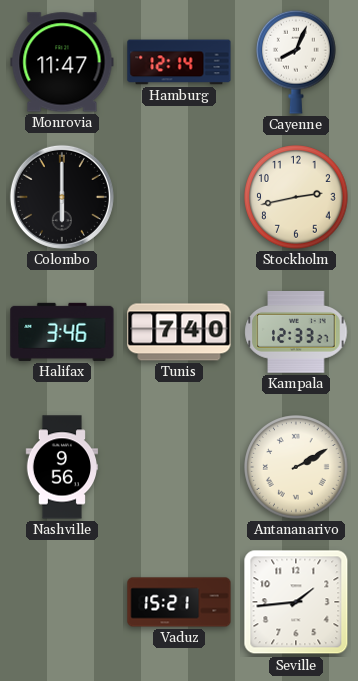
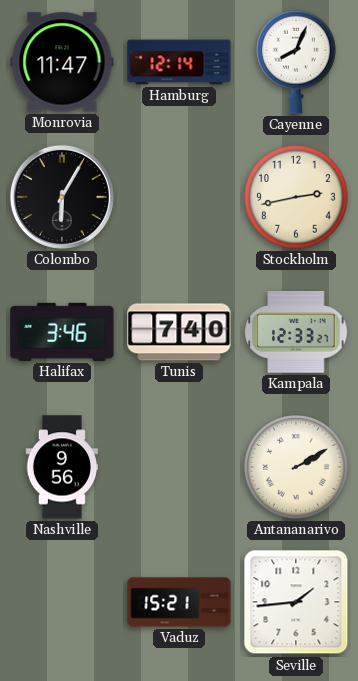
Colombo: 6:00 -> 6:05
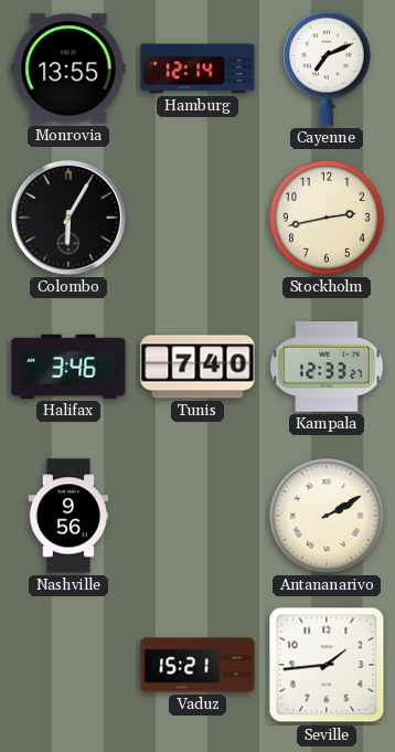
Monrovia: 11:47 -> 13:55
Cayenne: 8:04 -> 7:11
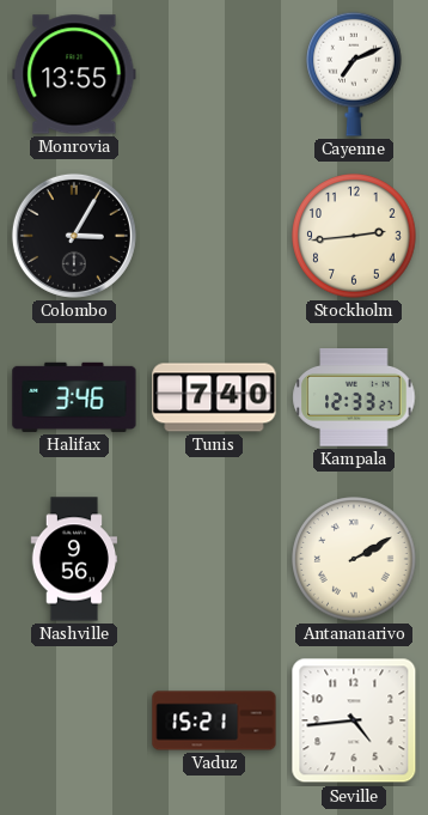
Hamburg: 12:14 -> none
Colombo: 6:05 -> 3:05
Stockholm: 2:43 -> 2:44
Seville: 1:44 -> 4:44
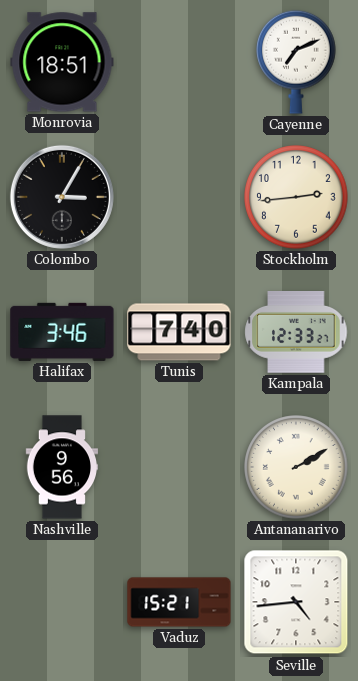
Monrovia: 13:55 -> 18:51
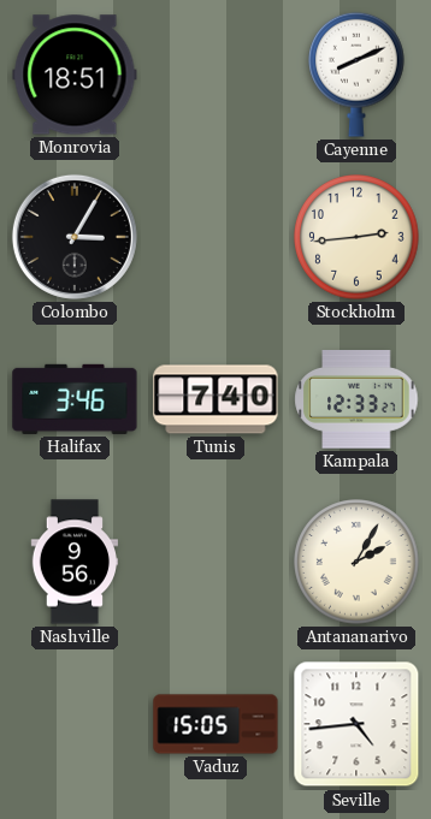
Cayenne: 7:11 -> 8:11
Antananarivo: 2:10 -> 2:05
Vaduz: 15:21 -> 15:05
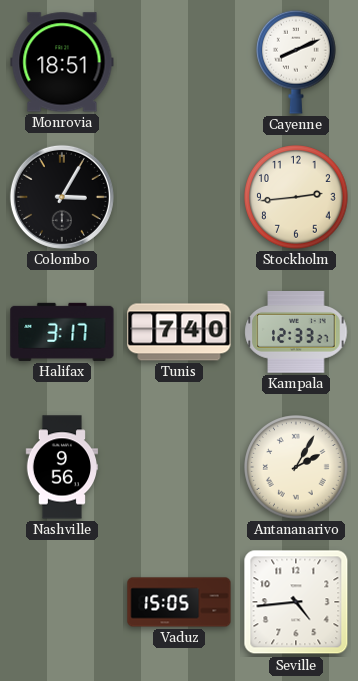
Halifax: 3:46 -> 3:17
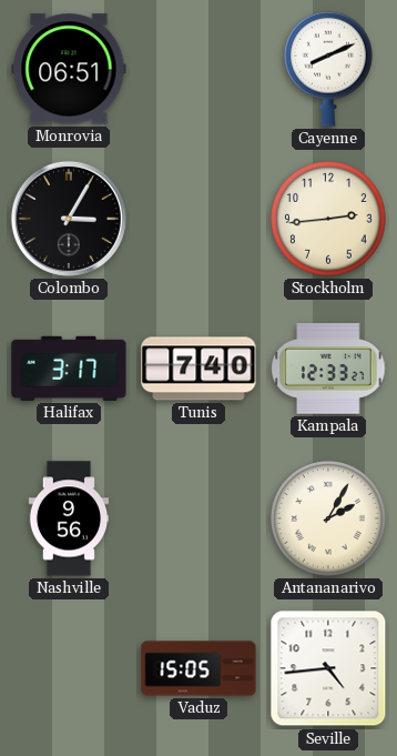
Monrovia: 18:51 -> 06:51
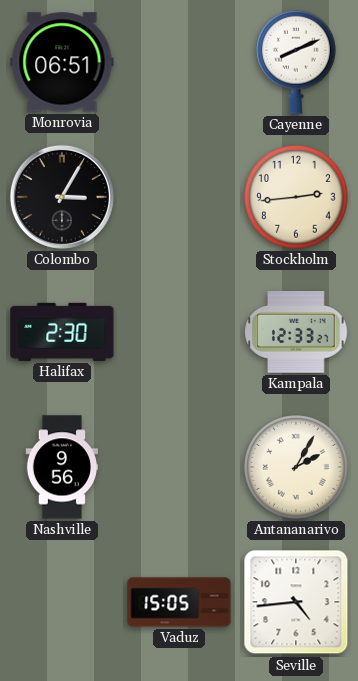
Halifax: 3:17 -> 2:30
Tunis: 7:40 -> none
